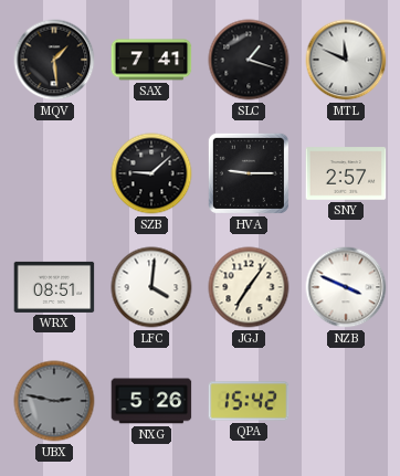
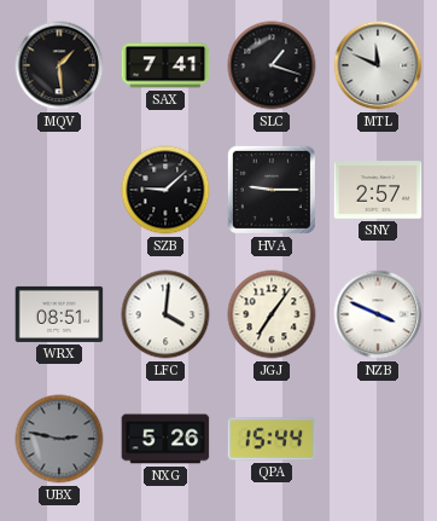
QPA: 15:42 -> 15:44
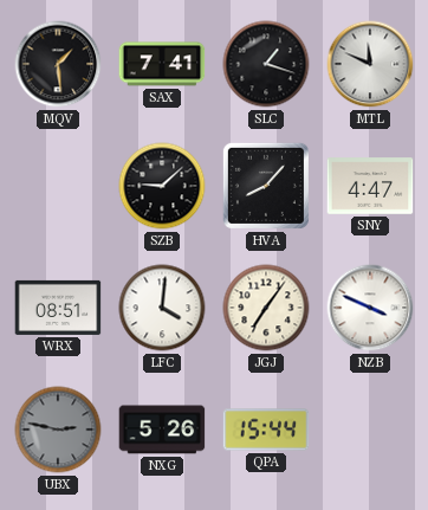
HVA: 9:15 -> 8:07
SNY: 2:57 -> 4:47
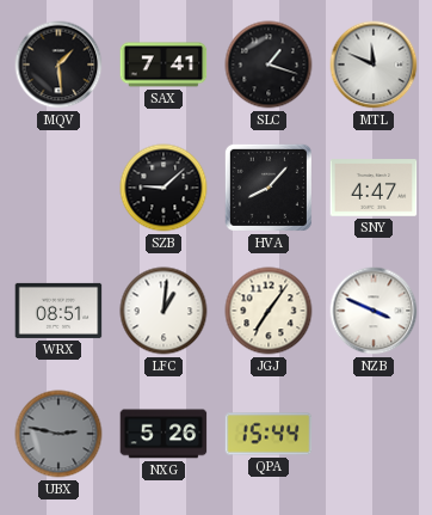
LFC: 4:01 -> 1:01
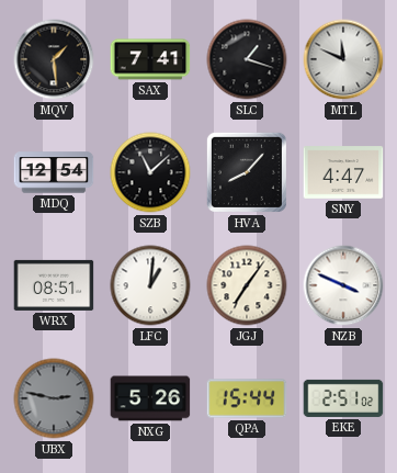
MDQ: none -> 12:54
SZB: 9:08 -> 11:08
EKE: none -> 2:51
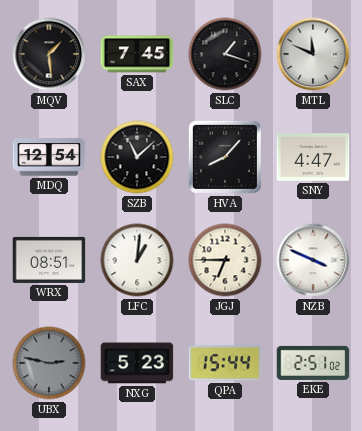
SAX: 7:41 -> 7:45
JGJ: 7:06 -> 6:45
NXG: 5:26 -> 5:23
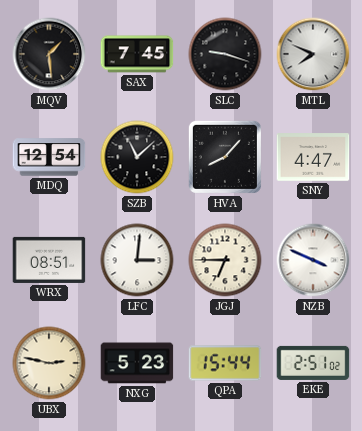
SLC: 1:18 -> 9:18
MTL: 11:49 -> 7:49
LFC: 1:01 -> 3:01
UBX dial: grey -> cream
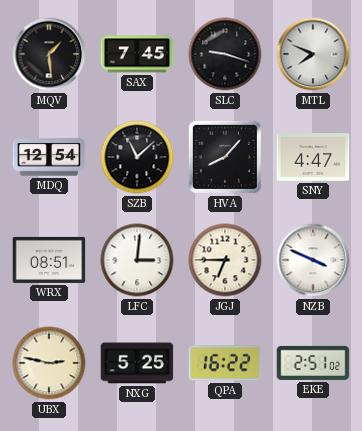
NXG: 5:23 -> 5:25
QPA: 15:44 -> 16:22
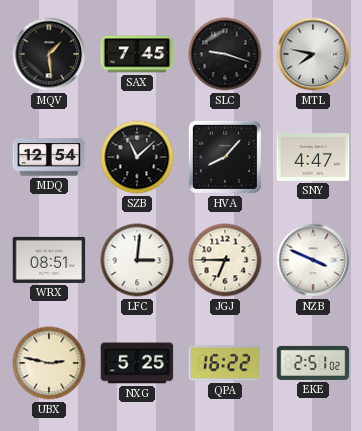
MTL: 7:49 -> 7:47
